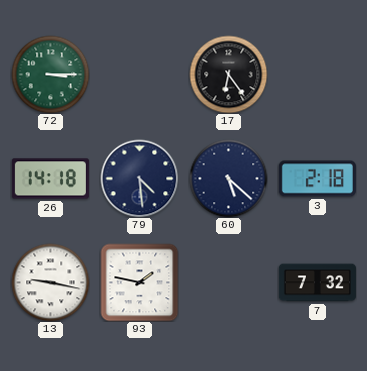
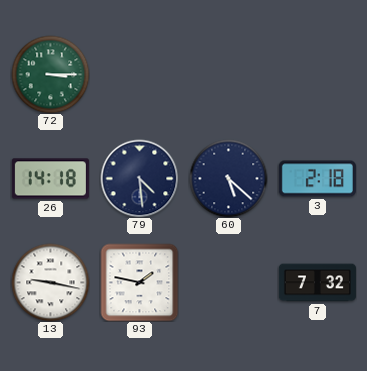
17: 6:24 -> none
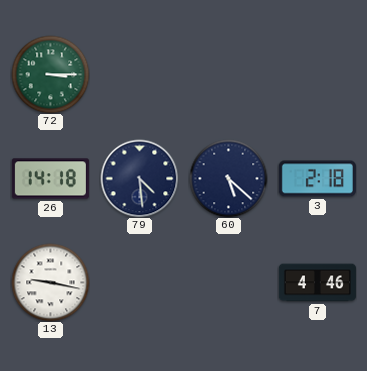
93: 1:47 -> none
7: 7:32 -> 4:46
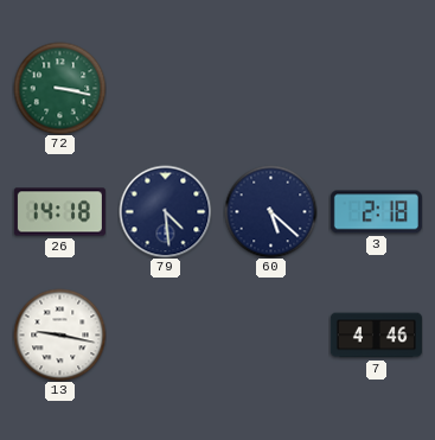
72: 3:15 -> 3:17
